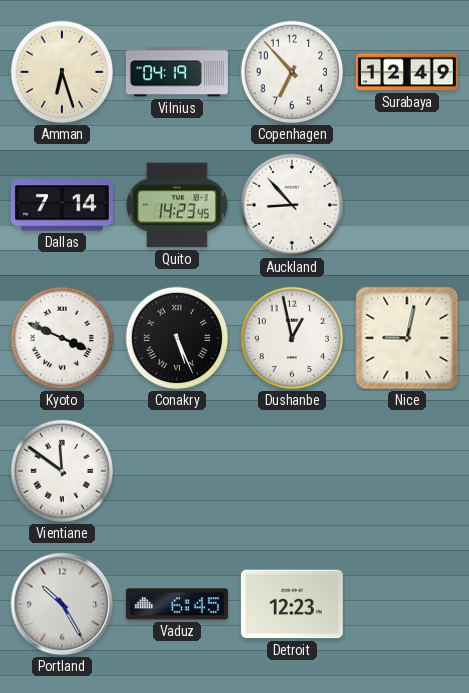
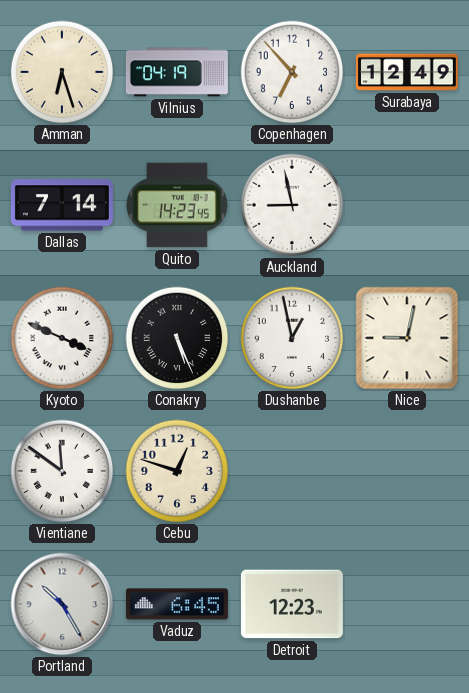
Auckland: 8:53 -> 8:58
Cebu: none -> 12:48
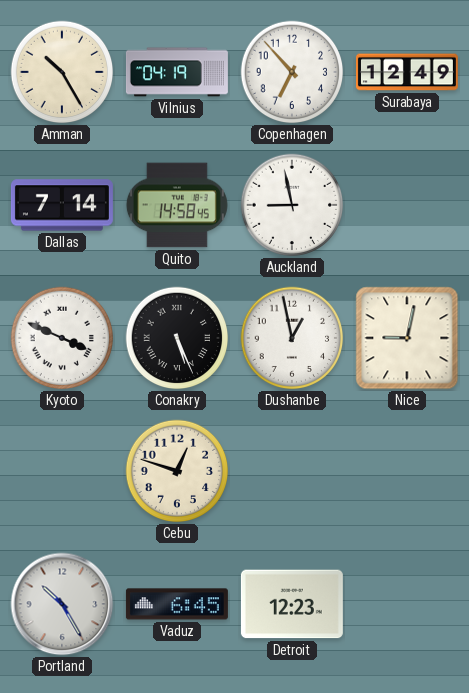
Amman: 6:27 -> 10:25
Quito: 14:23 -> 14:58
Vientiane: 11:51 -> none
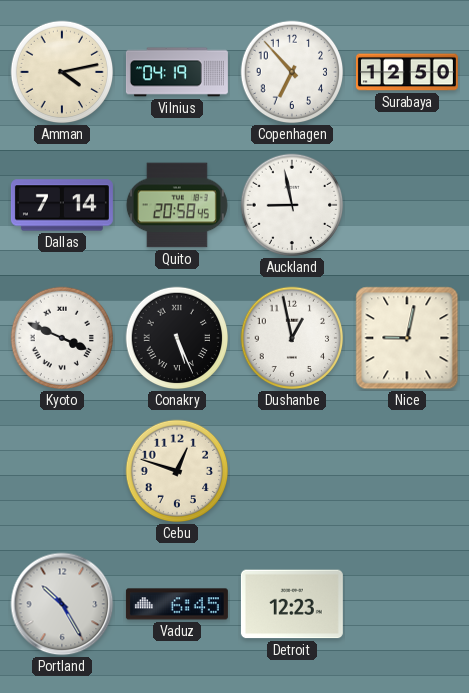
Amman: 10:25 -> 4:13
Surabaya: 12:49 -> 12:50
Quito: 14:58 -> 20:58
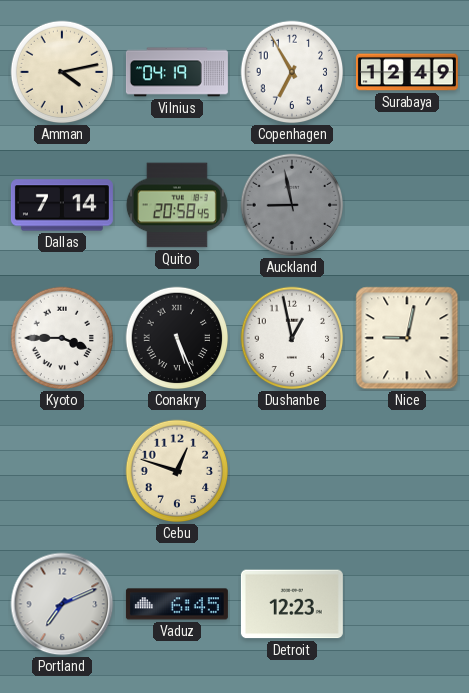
Copenhagen: 6:53 -> 6:55
Surabaya: 12:50 -> 12:49
Auckland dial: white -> grey
Kyoto: 3:49 -> 3:45
Portland: 10:25 -> 7:11
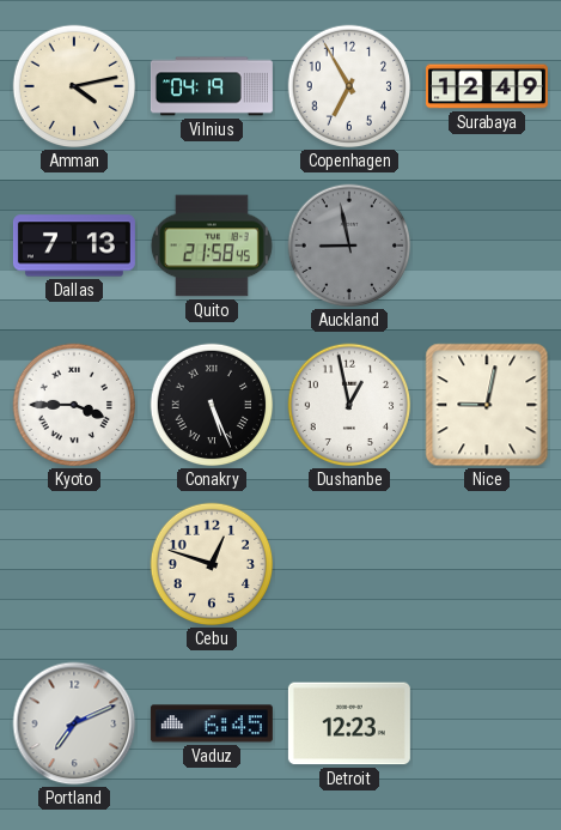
Dallas: 7:14 -> 7:13
Quito: 20:58 -> 21:58
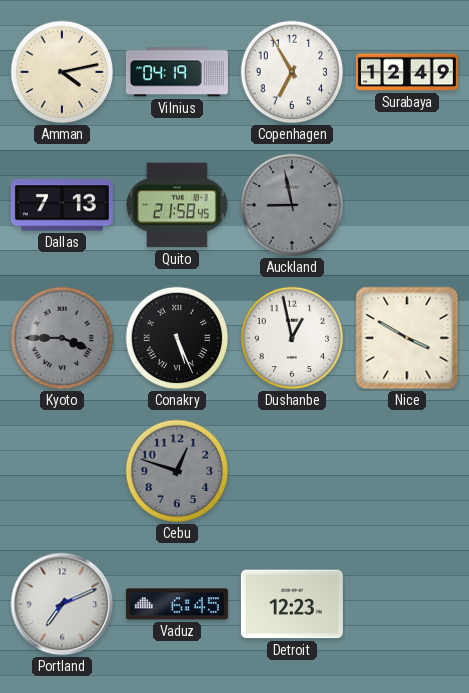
Kyoto dial: white -> grey
Nice: 9:02 -> 3:50
Cebu dial: cream -> grey
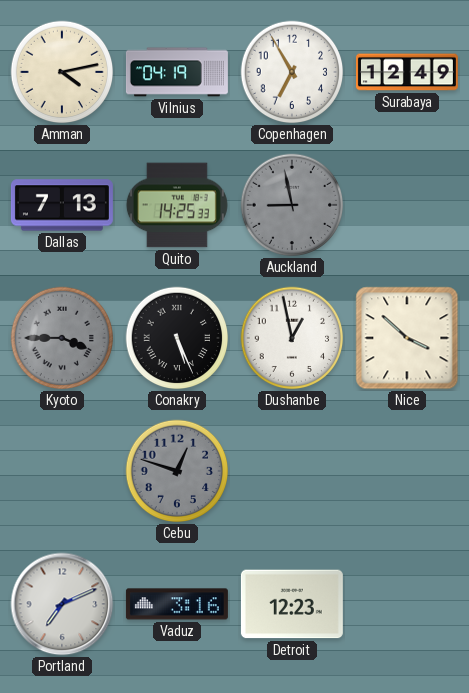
Quito: 21:58 -> 14:25
Nice: 3:50 -> 3:52
Vaduz: 6:45 -> 3:16
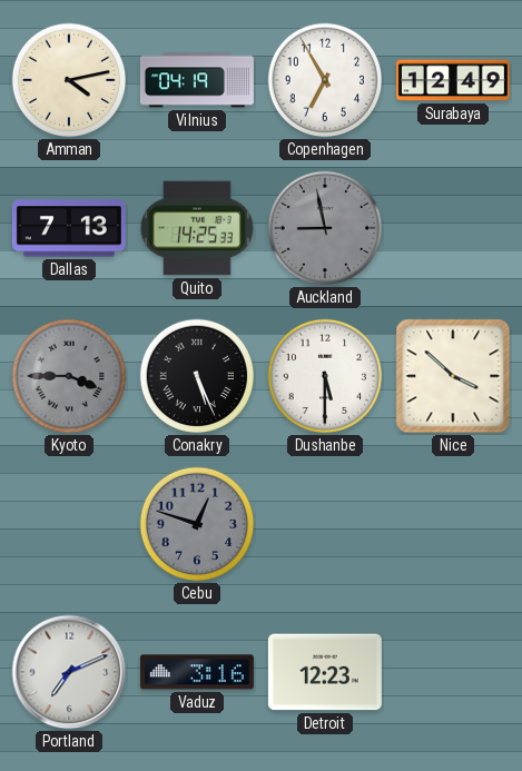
Dushanbe: 12:58 -> 5:30
